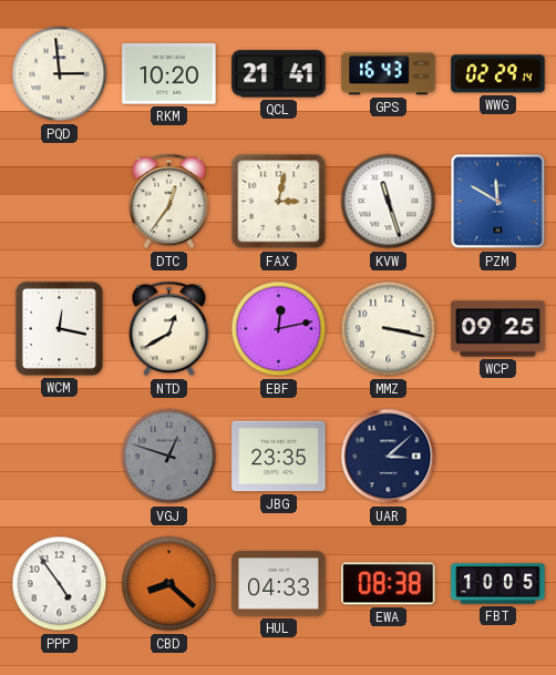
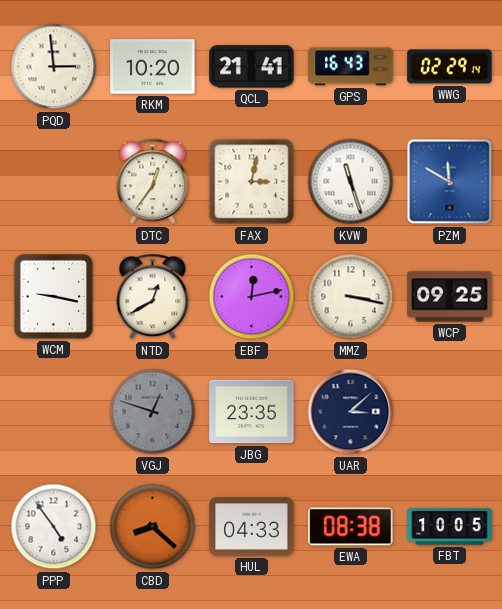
WCM: 12:17 -> 9:17
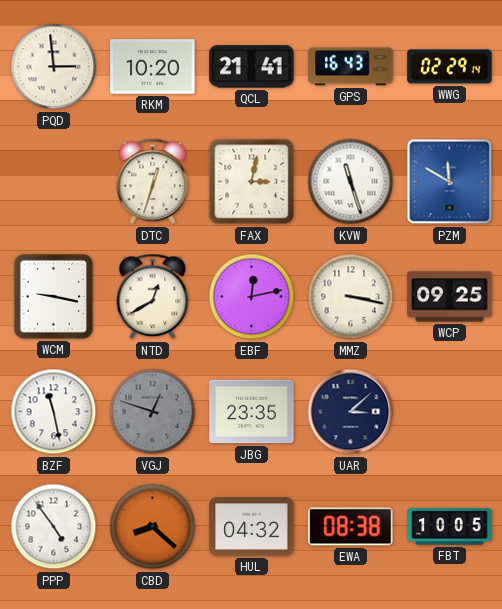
DTC: 12:36 -> 12:33
BZF: none -> 11:28
HUL: 04:33 -> 04:32
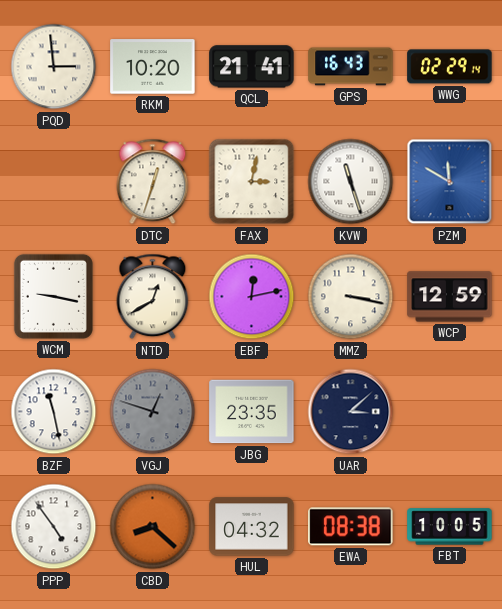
WCP: 09:25 -> 12:59
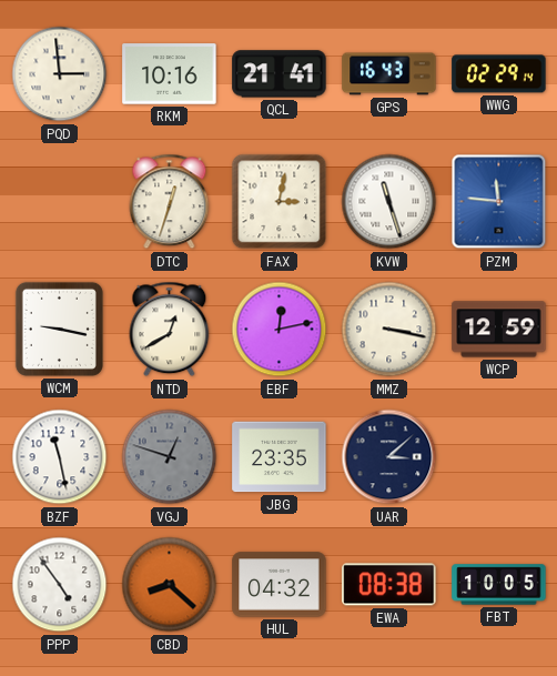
RKM: 10:20 -> 10:16
PZM: 11:50 -> 11:46
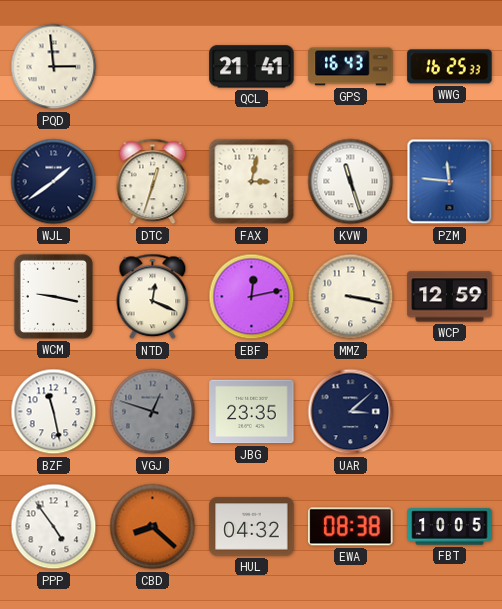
RKM: 10:16 -> none
WWG: 02:29 -> 16:25
WJL: none -> 1:39
NTD: 12:40 -> 12:19
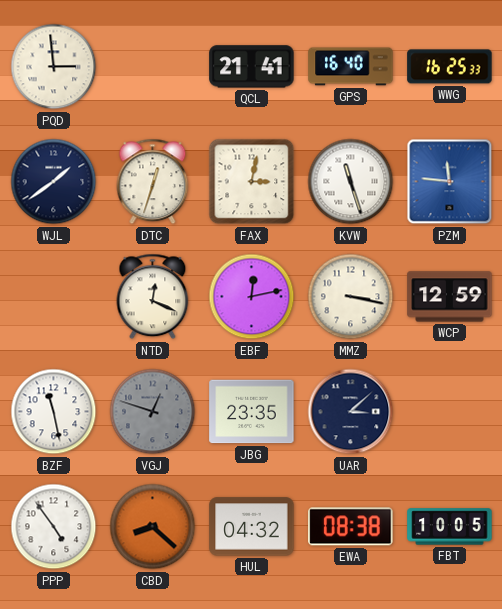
GPS: 16:43 -> 16:40
WCM: 9:17 -> none
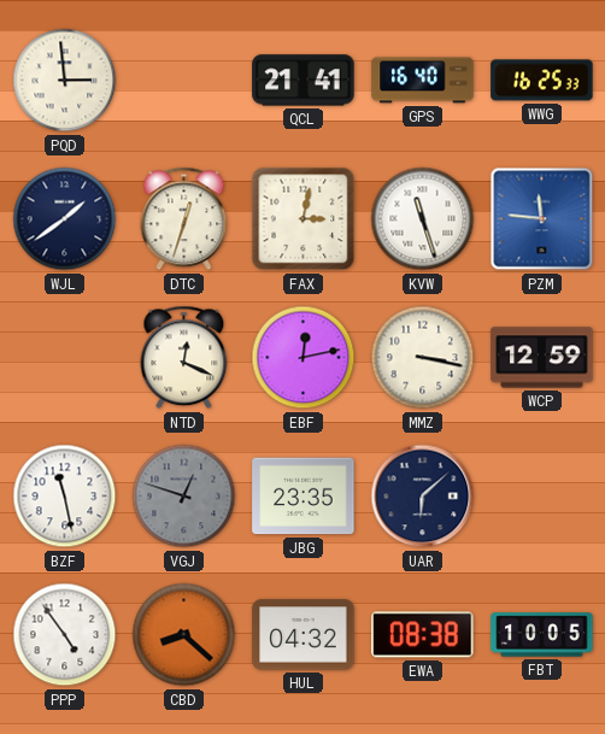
UAR: 3:08 -> 6:08
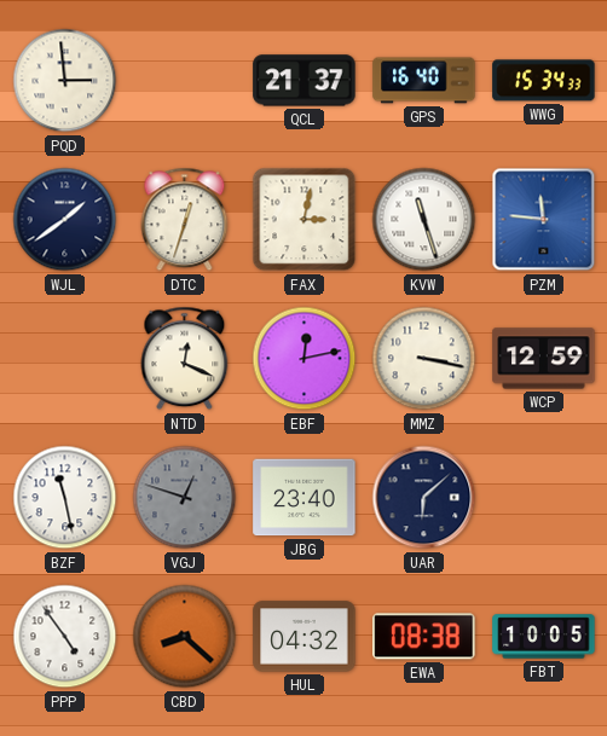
QCL: 21:41 -> 21:37
WWG: 16:25 -> 15:34
JBG: 23:35 -> 23:40
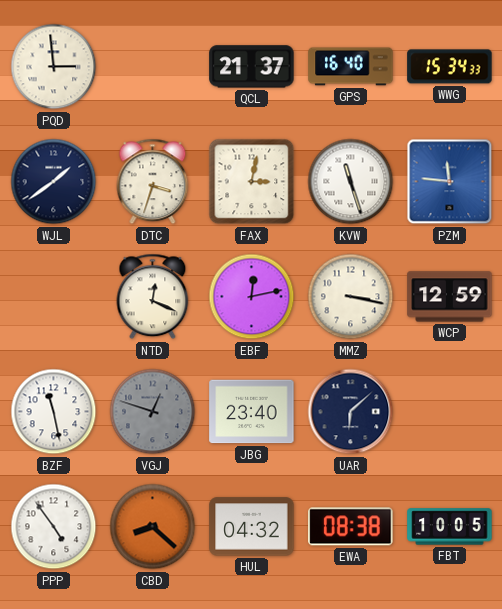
DTC: 12:33 -> 3:33
